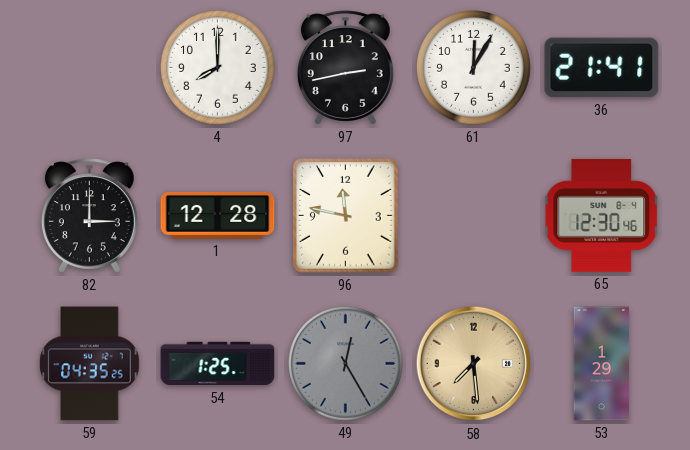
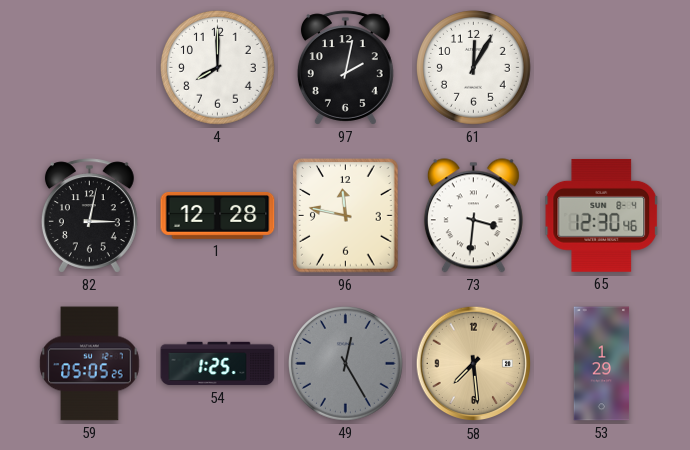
97: 2:43 -> 2:02
36: 21:41 -> none
82: 3:00 -> 3:02
73: none -> 3:31
59: 04:35 -> 05:05
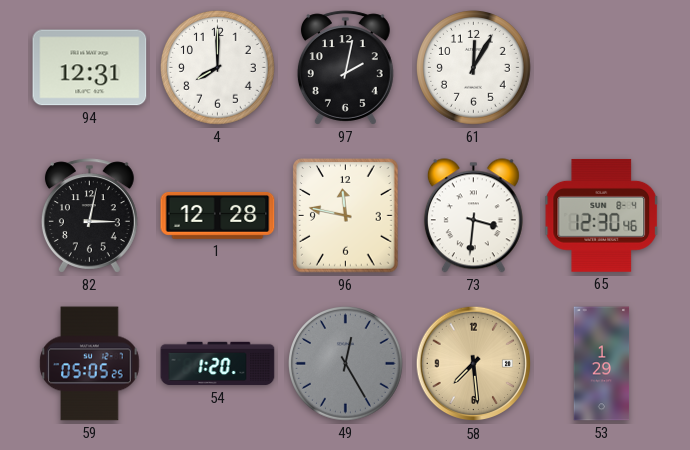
94: none -> 12:31
54: 1:25 -> 1:20
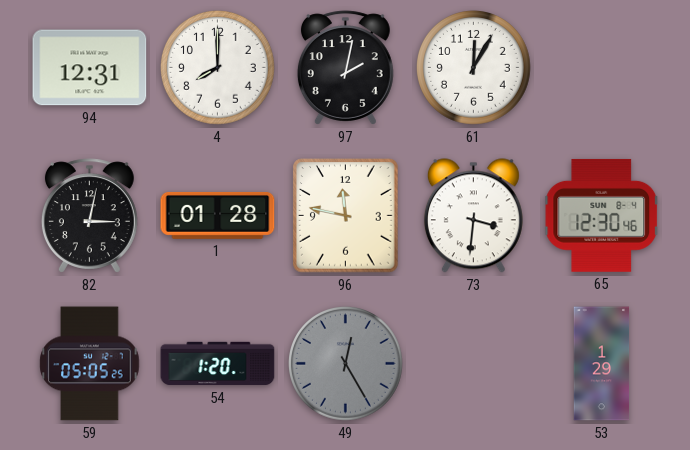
1: 12:28 -> 01:28
58: 7:29 -> none
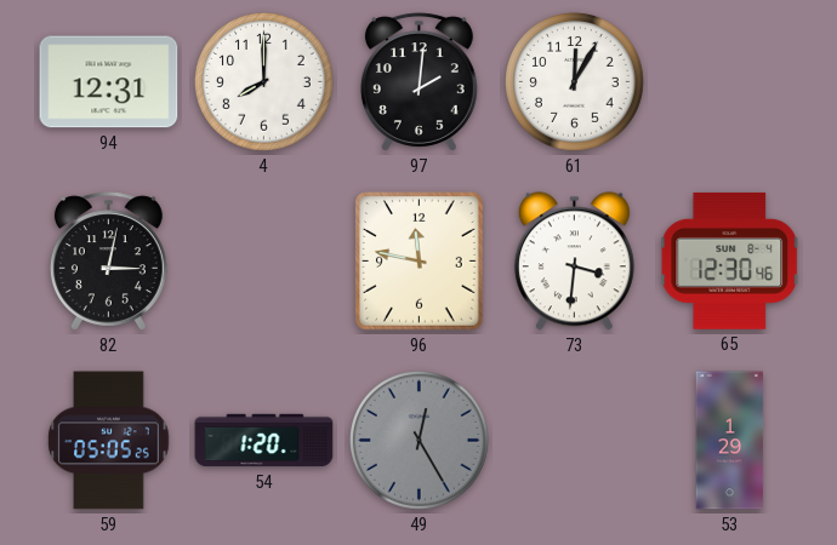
97: 2:02 -> 2:01
1: 01:28 -> none
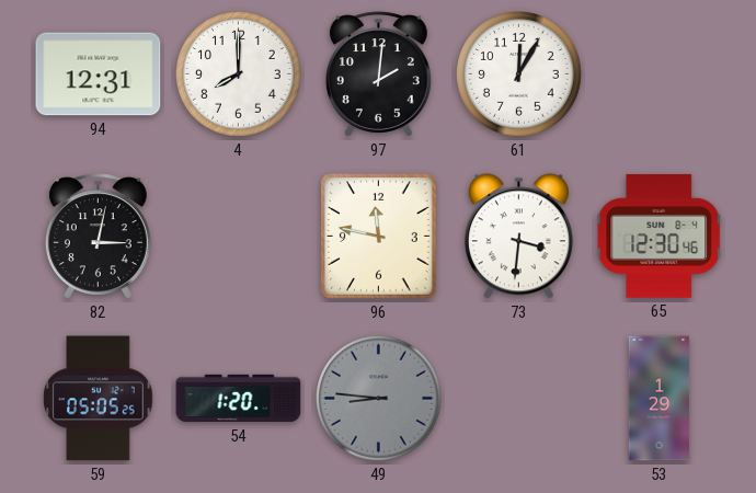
49: 12:25 -> 8:46
